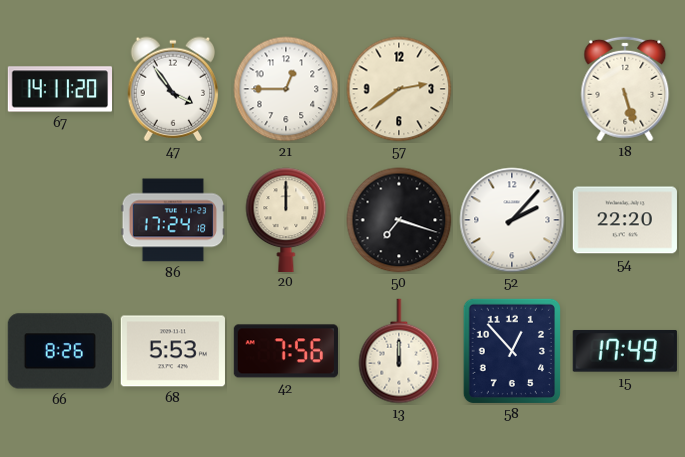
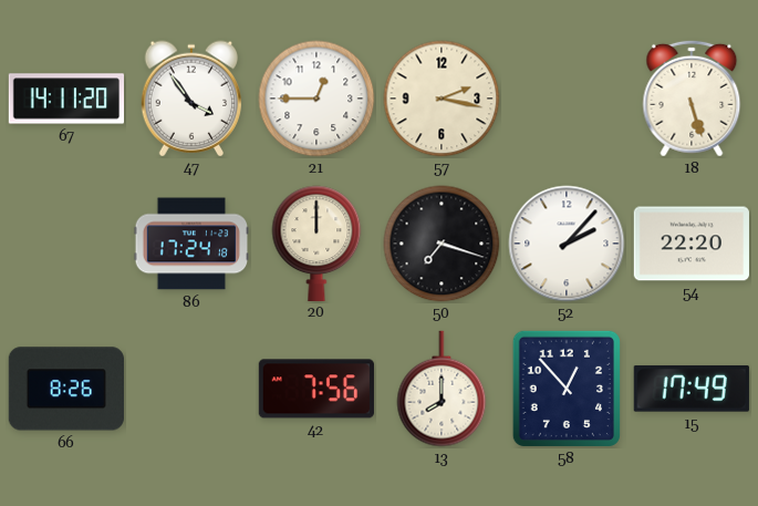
57: 2:39 -> 2:17
68: 5:53 -> none
13: 12:00 -> 8:00
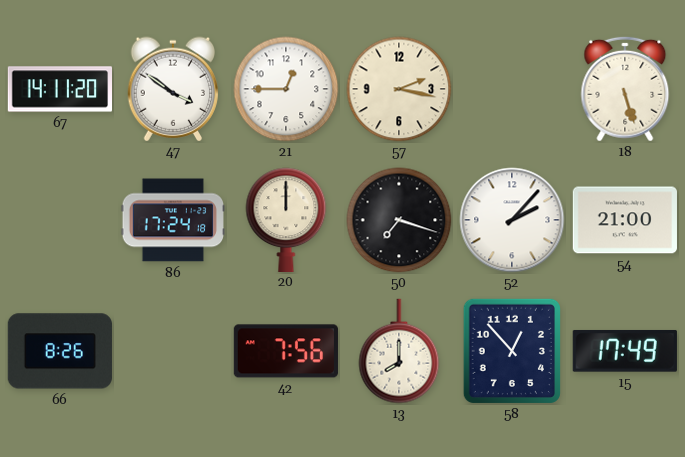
47: 3:54 -> 3:51
54: 22:20 -> 21:00
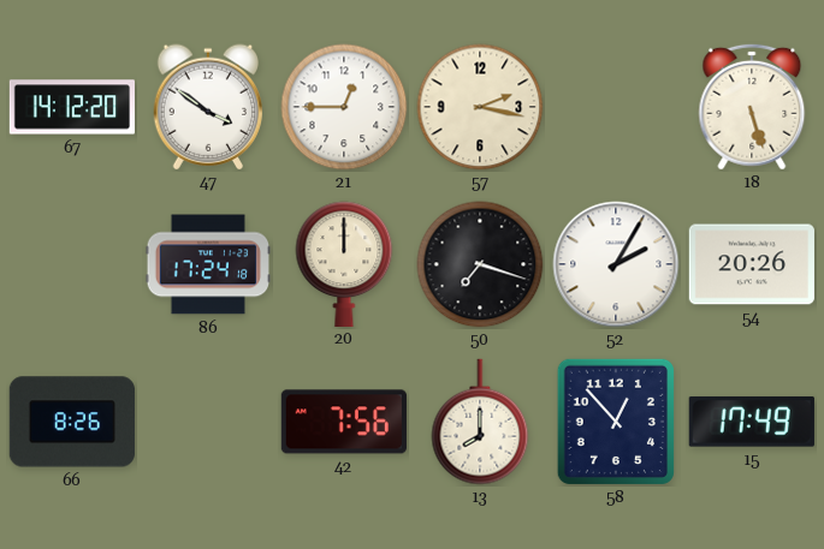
67: 14:11 -> 14:12
52: 2:07 -> 2:05
54: 21:00 -> 20:26
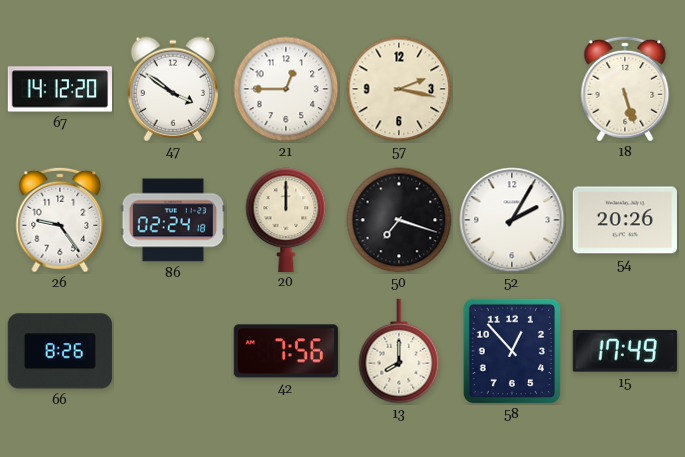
26: none -> 9:24
86: 17:24 -> 02:24
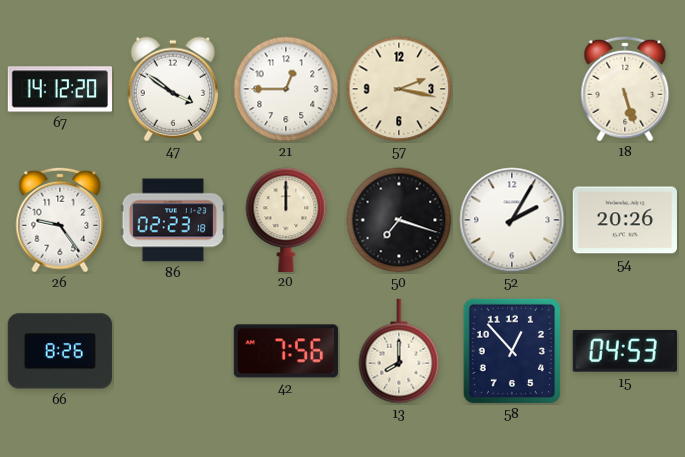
86: 02:24 -> 02:23
15: 17:49 -> 04:53
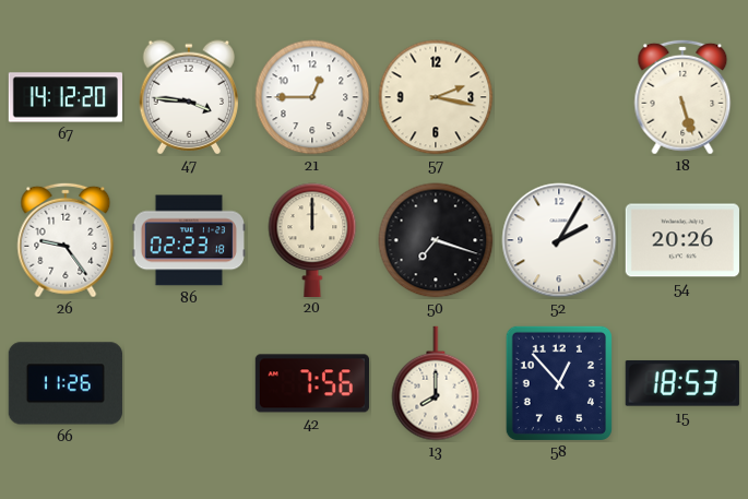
47: 3:51 -> 3:46
66: 8:26 -> 11:26
15: 04:53 -> 18:53
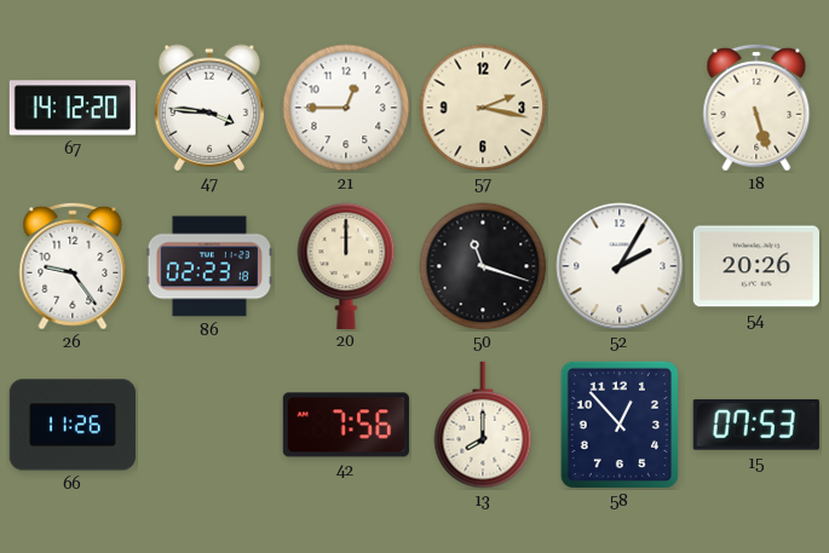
50: 7:18 -> 11:18
15: 18:53 -> 07:53
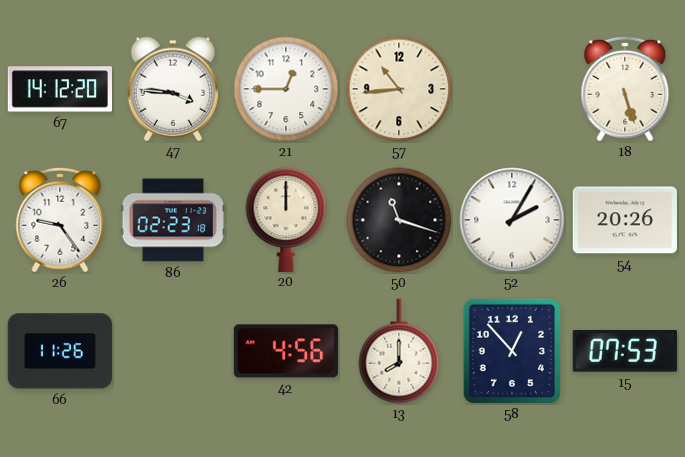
57: 2:17 -> 10:44
42: 7:56 -> 4:56
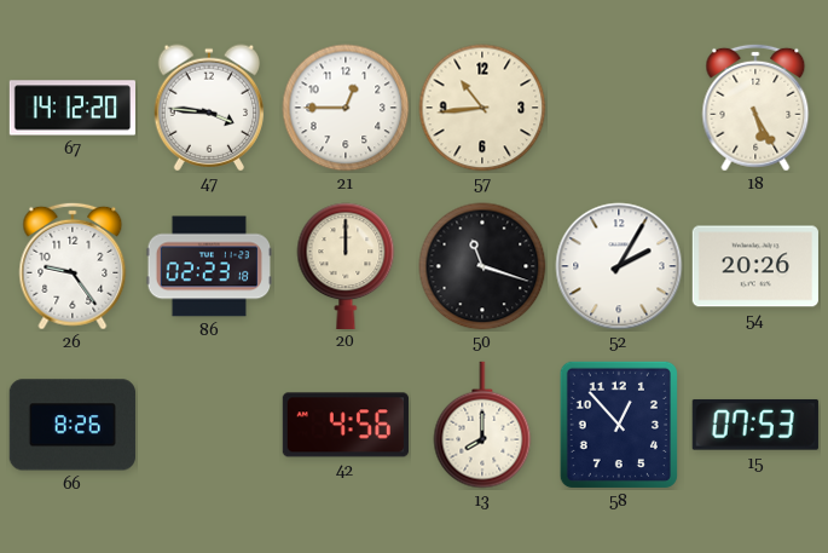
18: 5:27 -> 5:25
66: 11:26 -> 8:26
